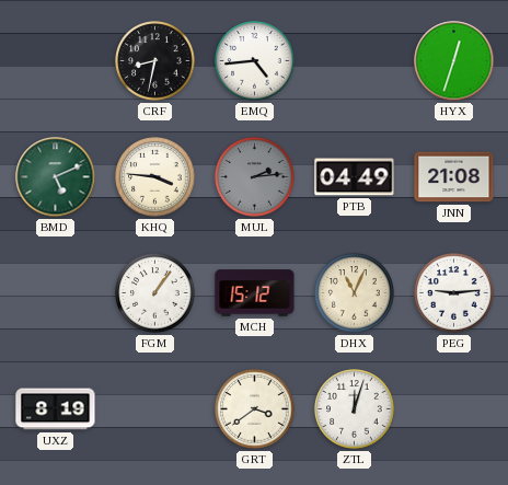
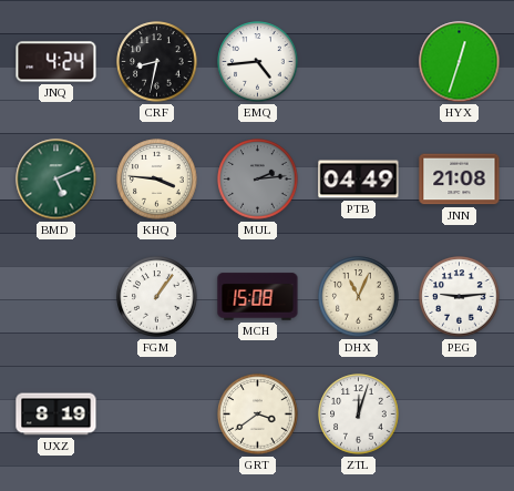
JNQ: none -> 4:24
MCH: 15:12 -> 15:08
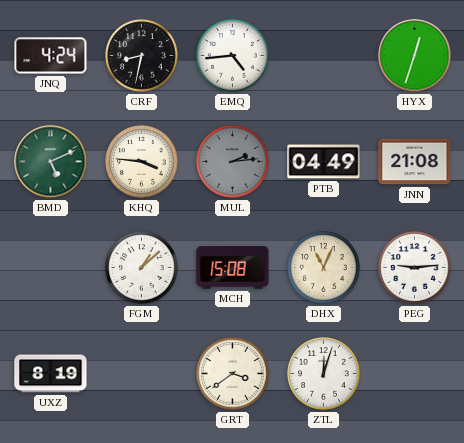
FGM: 1:06 -> 1:08
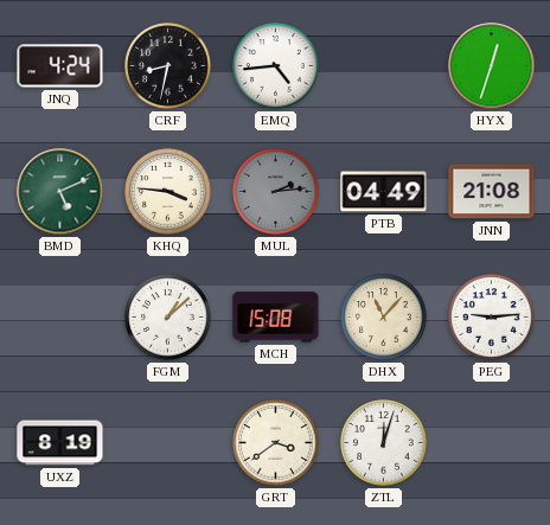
DHX: 11:04 -> 11:07
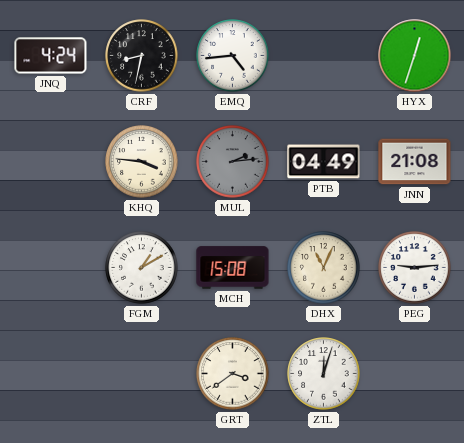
BMD: 5:11 -> none
FGM: 1:08 -> 1:10
DHX: 11:07 -> 11:04
UXZ: 8:19 -> none
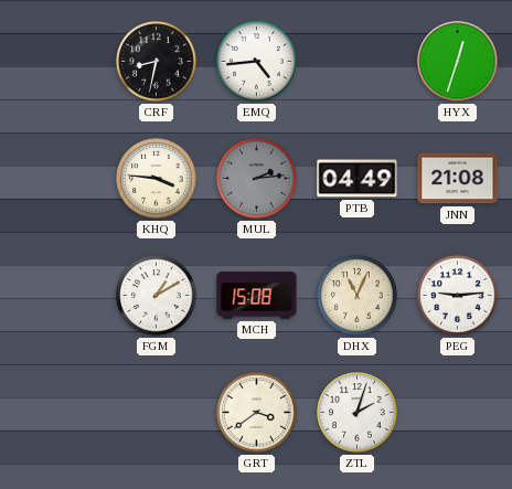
JNQ: 4:24 -> none
ZTL: 12:03 -> 2:03
